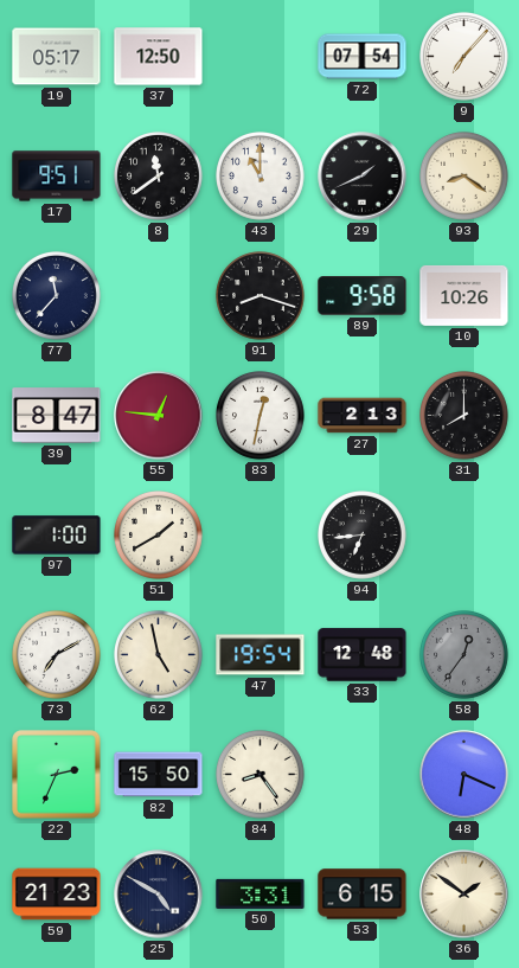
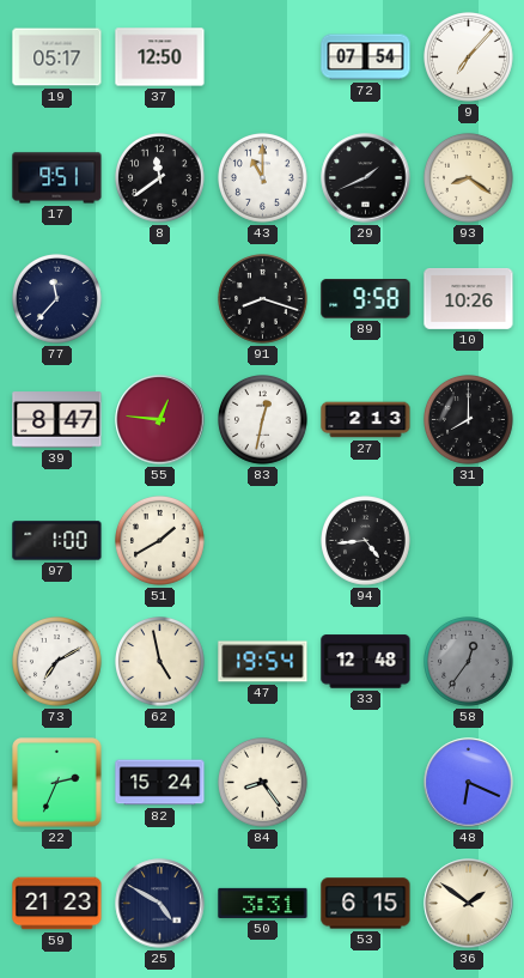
94: 6:44 -> 4:44
82: 15:50 -> 15:24
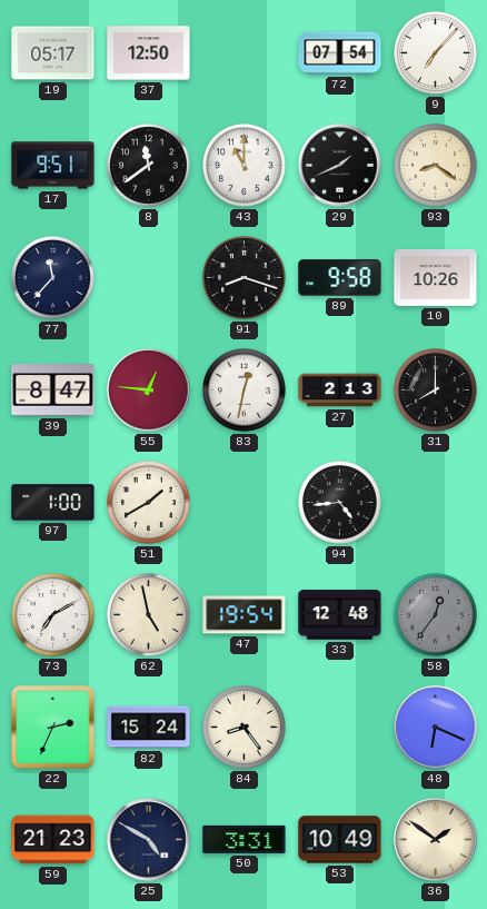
53: 6:15 -> 10:49
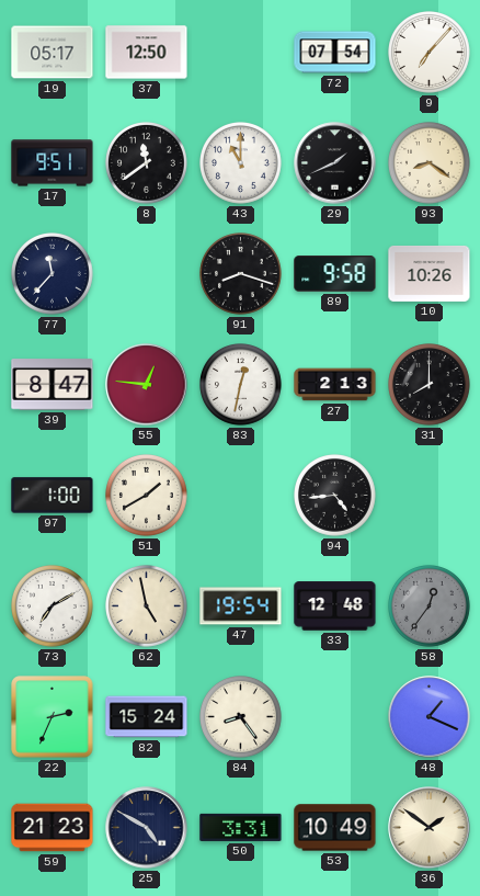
48: 6:19 -> 1:19
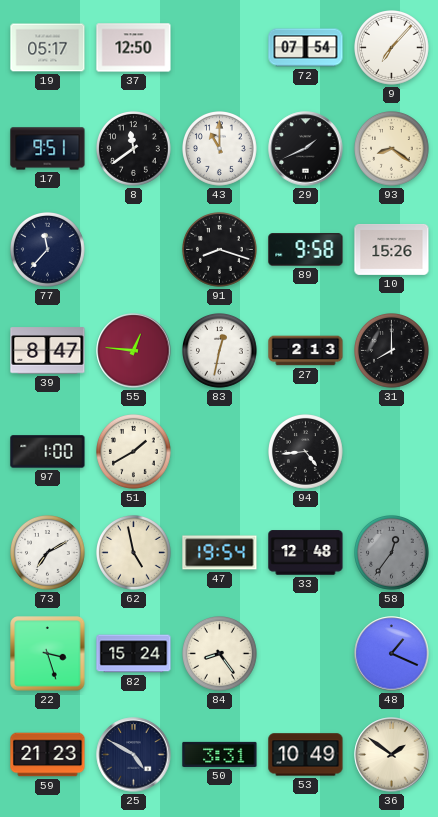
10: 10:26 -> 15:26
22: 2:34 -> 3:27
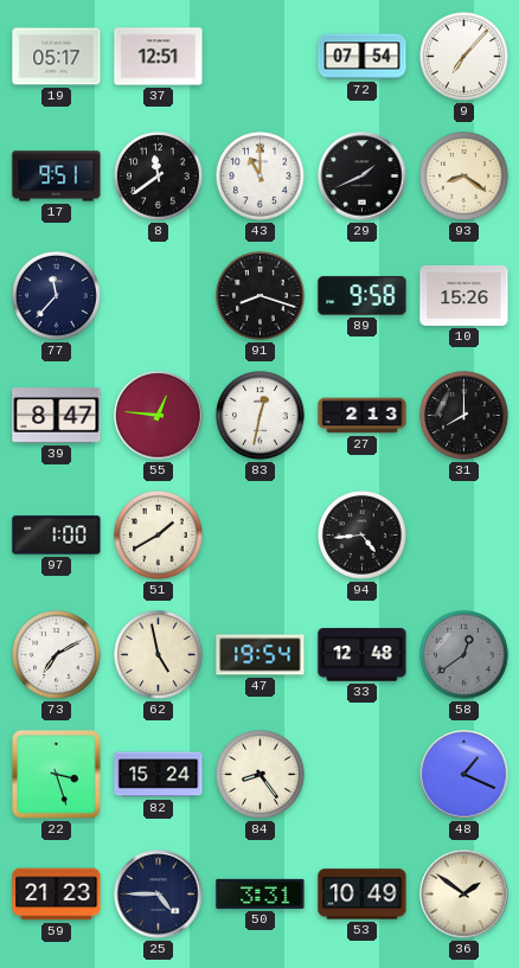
37: 12:50 -> 12:51
58: 12:36 -> 12:39
25: 4:50 -> 4:45
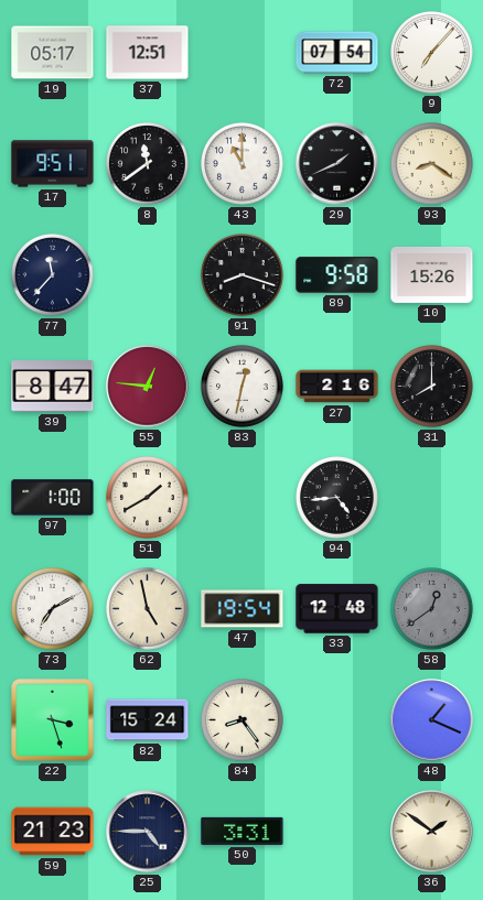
27: 2:13 -> 2:16
53: 10:49 -> none
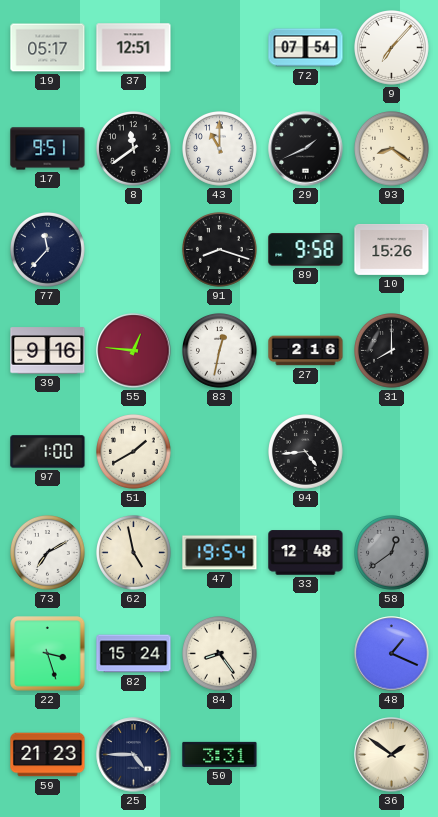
39: 8:47 -> 9:16
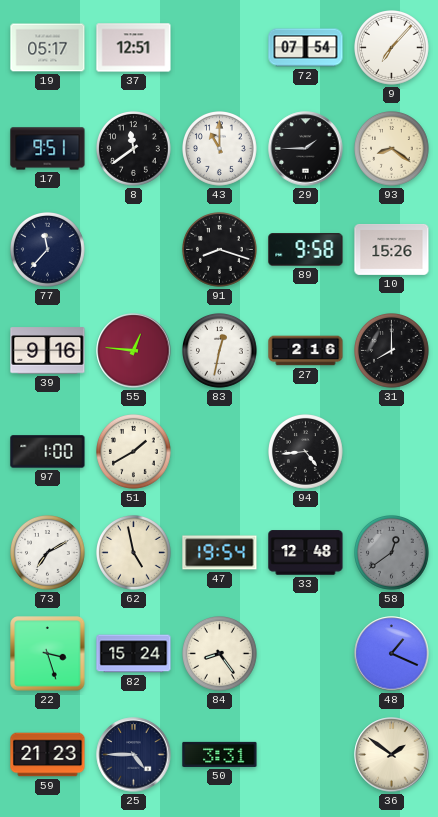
29: 1:41 -> 1:45
